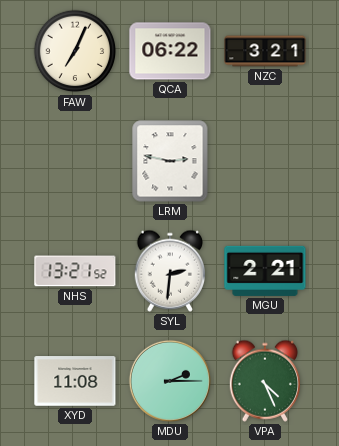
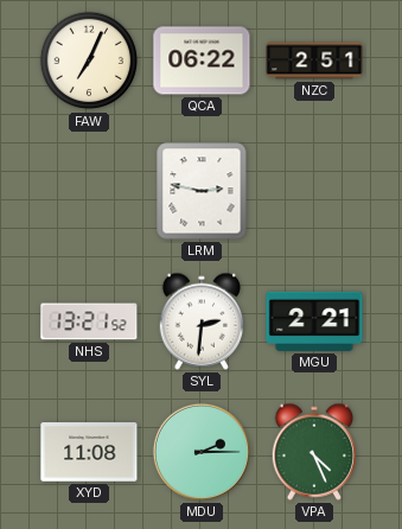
NZC: 3:21 -> 2:51
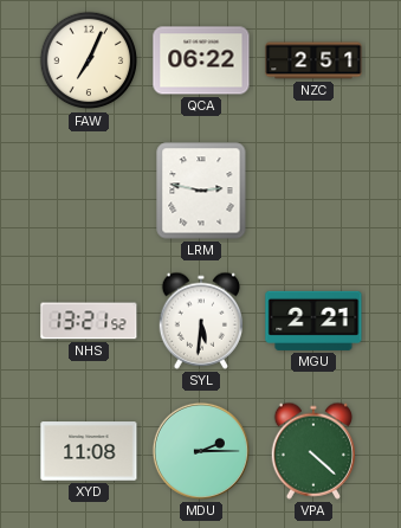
SYL: 2:31 -> 5:31
VPA: 4:26 -> 4:22
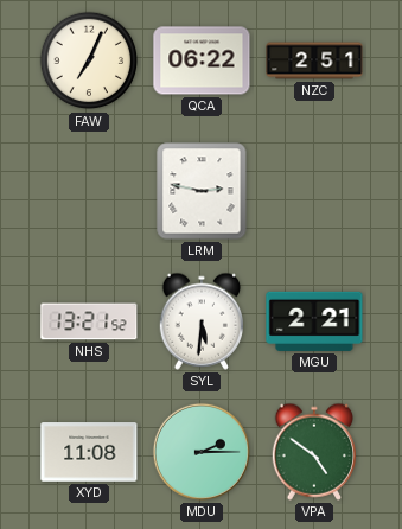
VPA: 4:22 -> 4:51
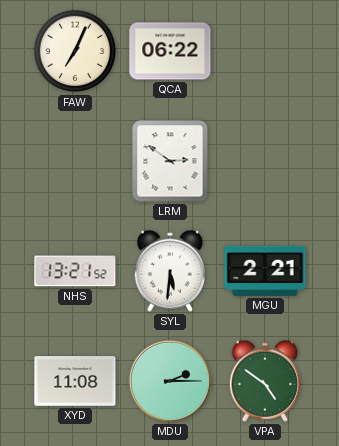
NZC: 2:51 -> none
LRM: 2:47 -> 2:51
